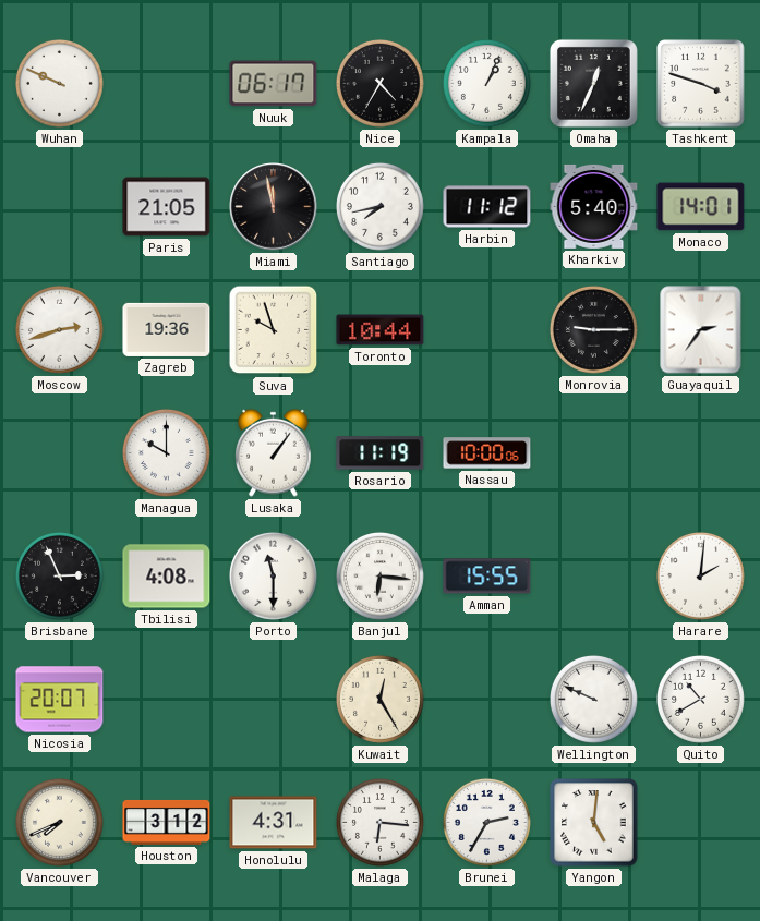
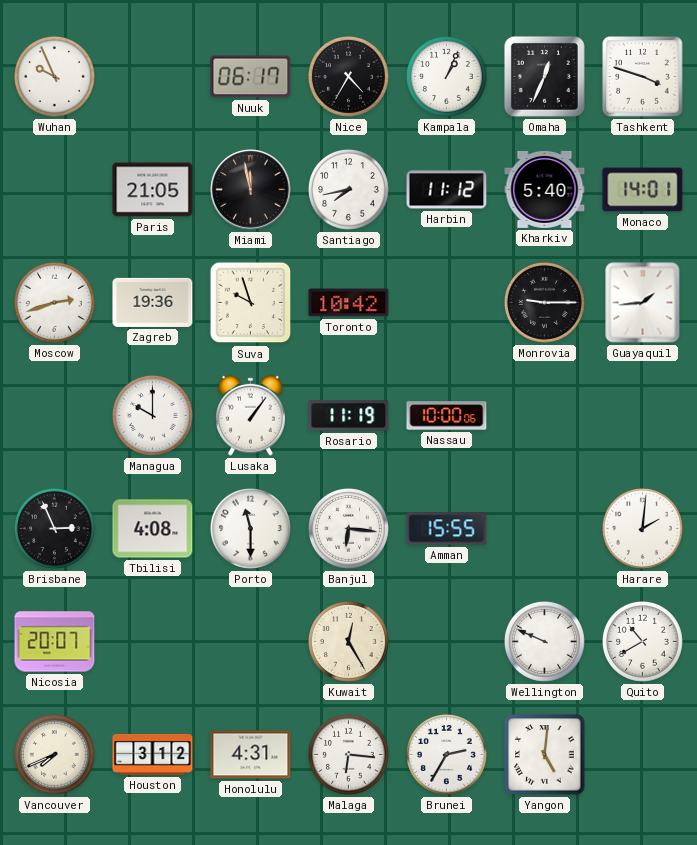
Wuhan: 9:49 -> 9:56
Toronto: 10:44 -> 10:42
Guayaquil: 2:36 -> 1:44
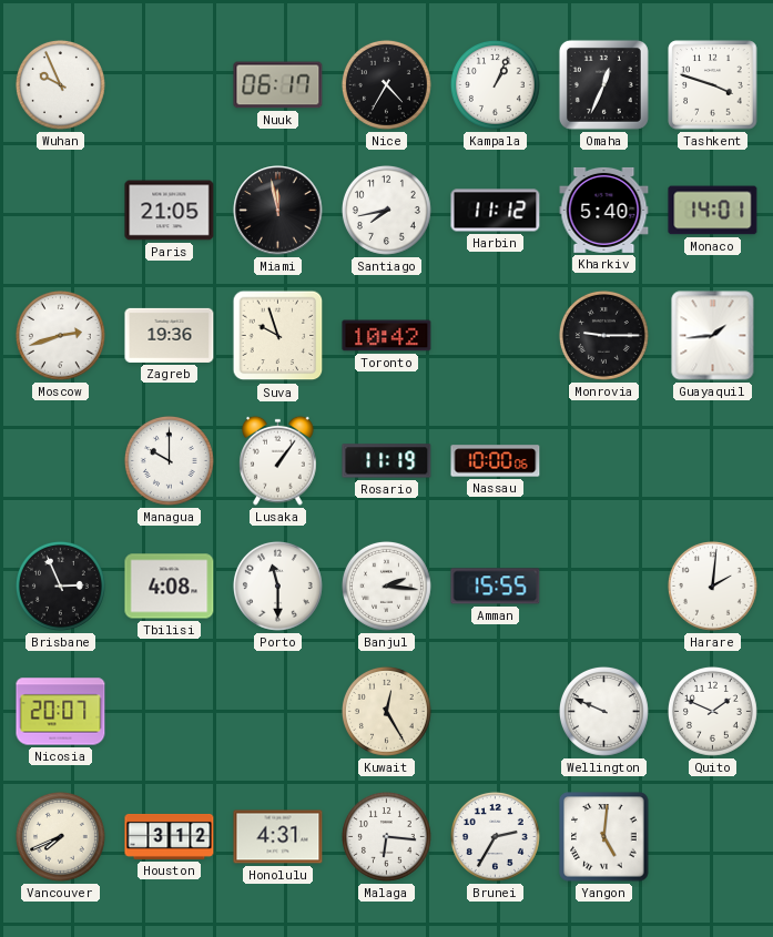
Banjul: 6:16 -> 2:16
Quito: 10:40 -> 1:49
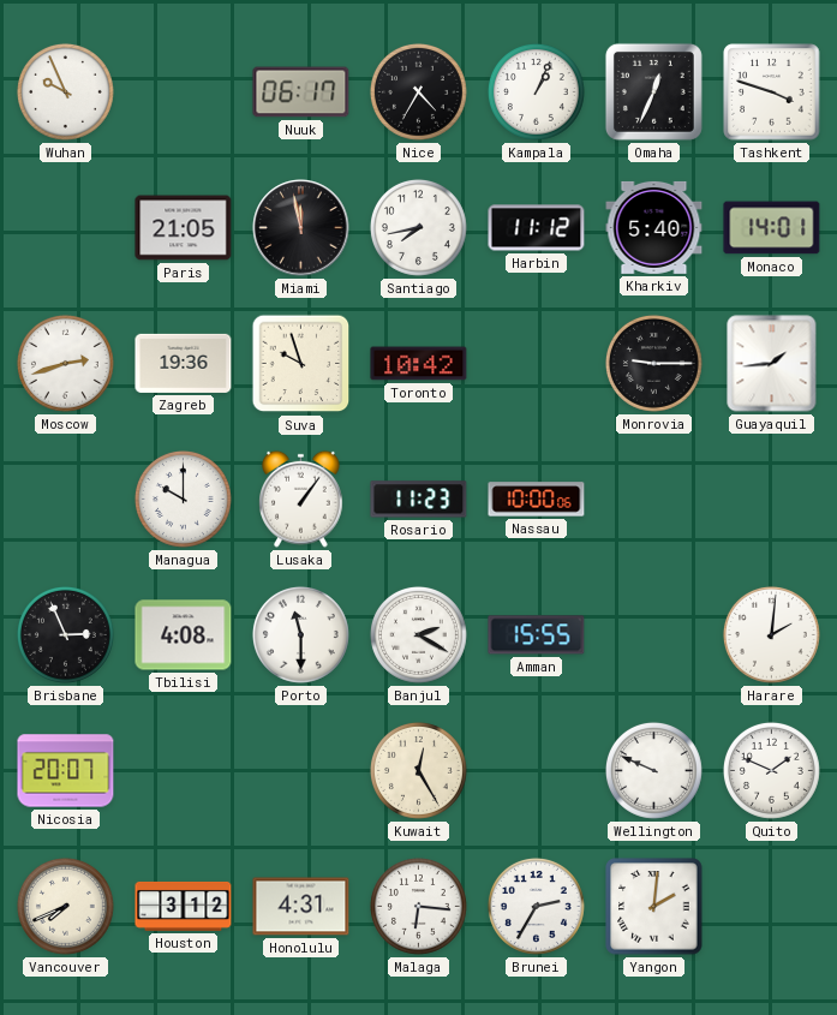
Rosario: 11:19 -> 11:23
Banjul: 2:16 -> 2:20
Yangon: 5:01 -> 2:01
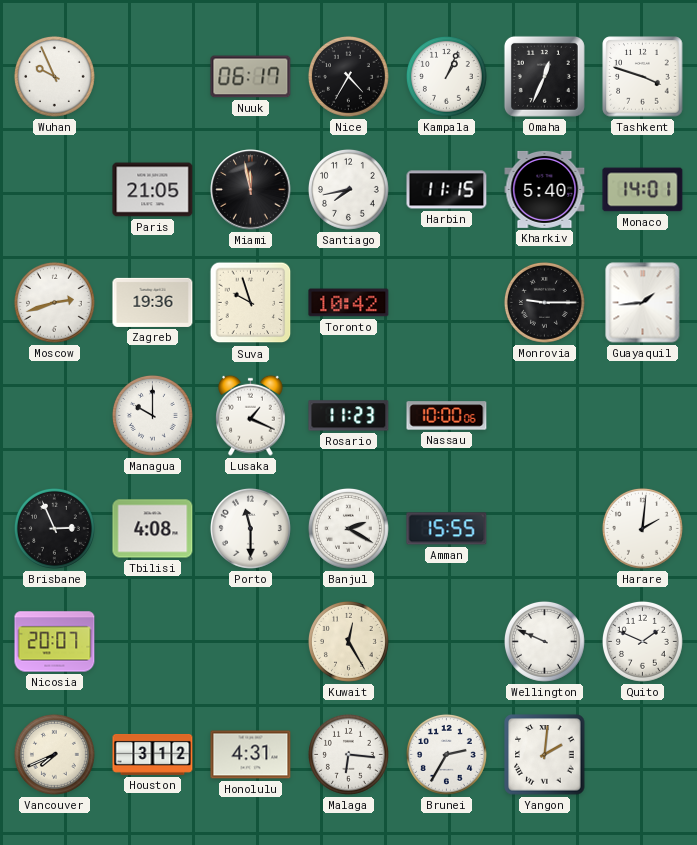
Harbin: 11:12 -> 11:15
Lusaka: 1:06 -> 1:19
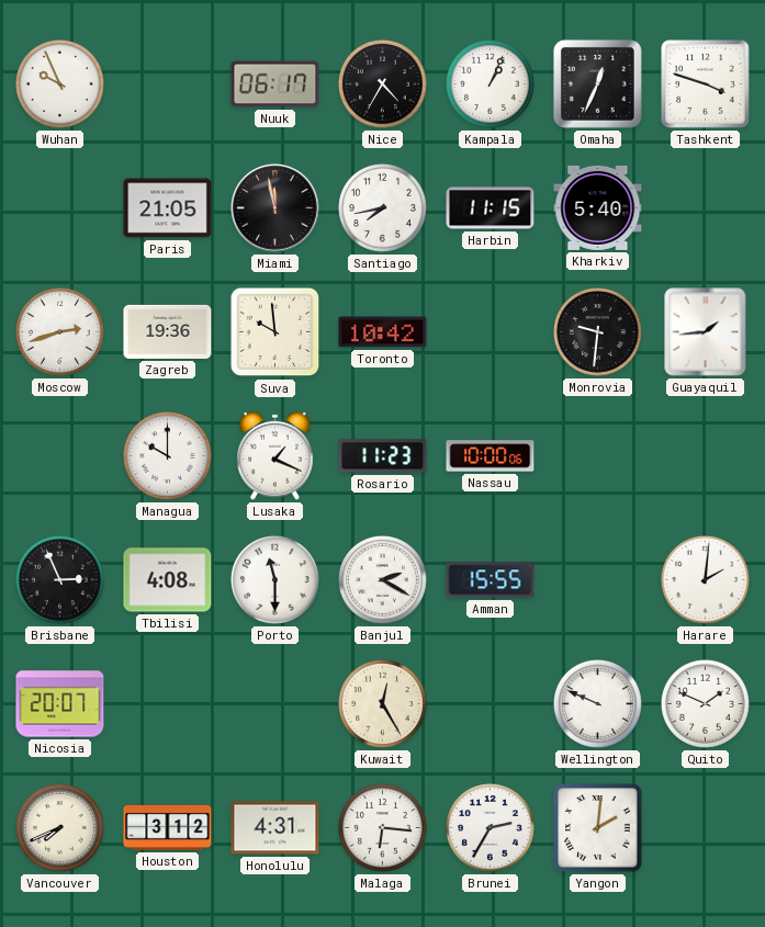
Monaco: 14:01 -> none
Suva: 9:57 -> 9:59
Monrovia: 9:15 -> 9:31
